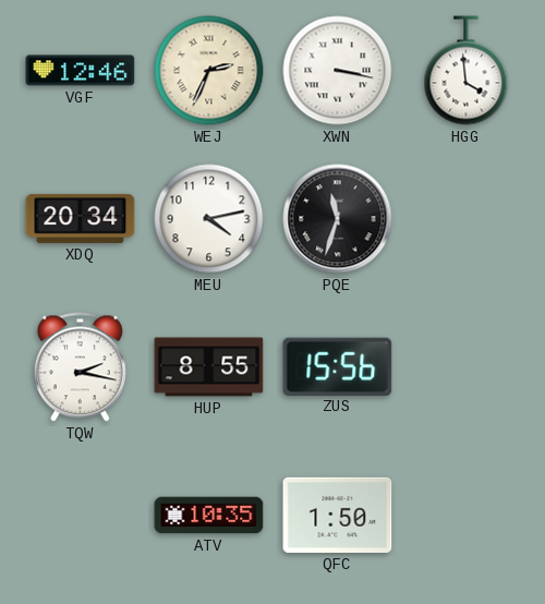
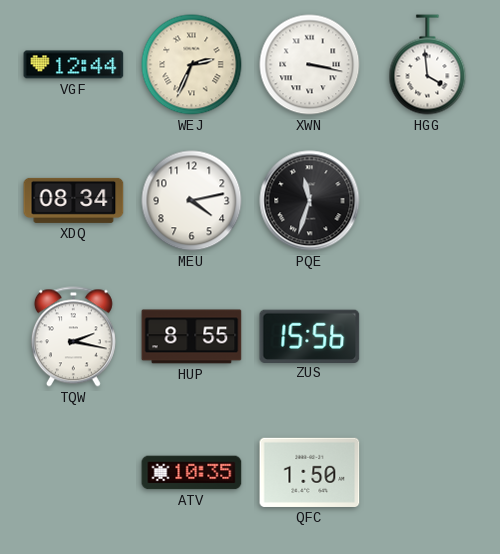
VGF: 12:46 -> 12:44
XDQ: 20:34 -> 08:34
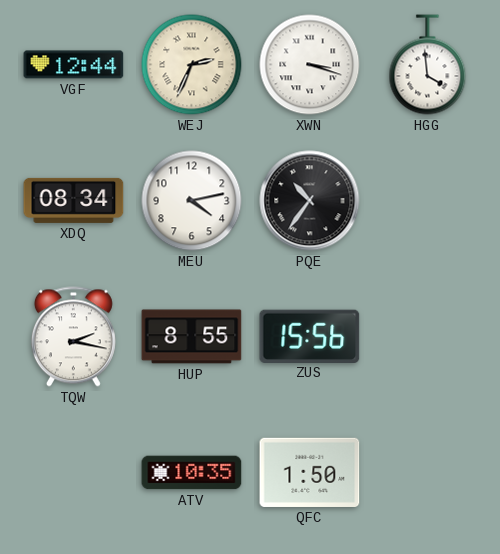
XWN: 3:17 -> 3:18
PQE: 11:33 -> 10:36
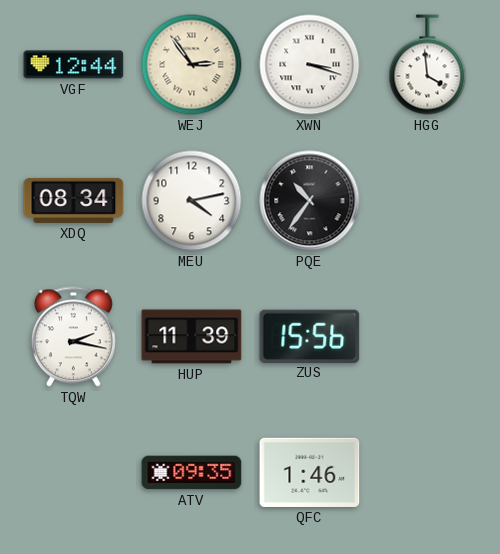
WEJ: 2:34 -> 2:54
HUP: 8:55 -> 11:39
ATV: 10:35 -> 09:35
QFC: 1:50 -> 1:46
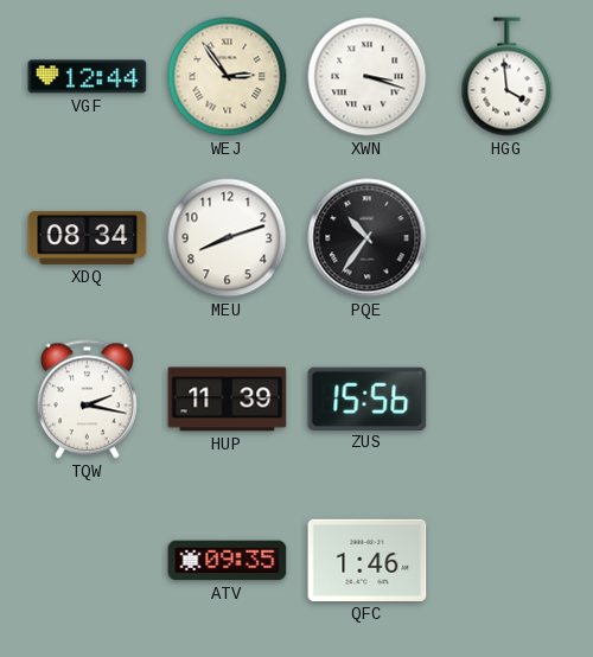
MEU: 4:13 -> 8:12
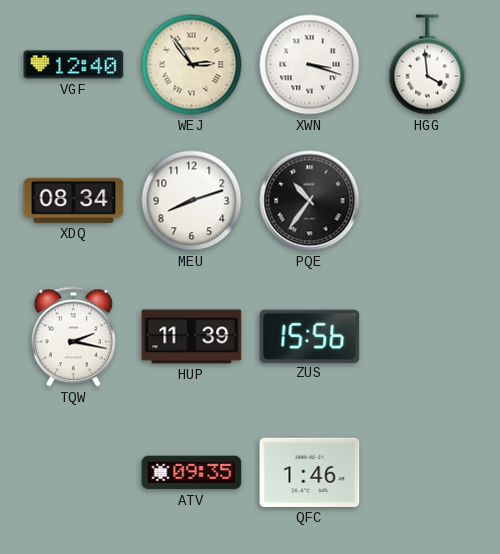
VGF: 12:44 -> 12:40
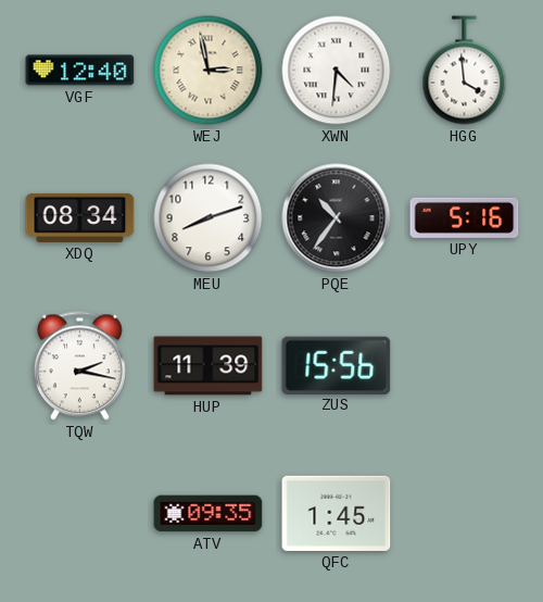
WEJ: 2:54 -> 2:58
XWN: 3:18 -> 4:31
UPY: none -> 5:16
QFC: 1:46 -> 1:45
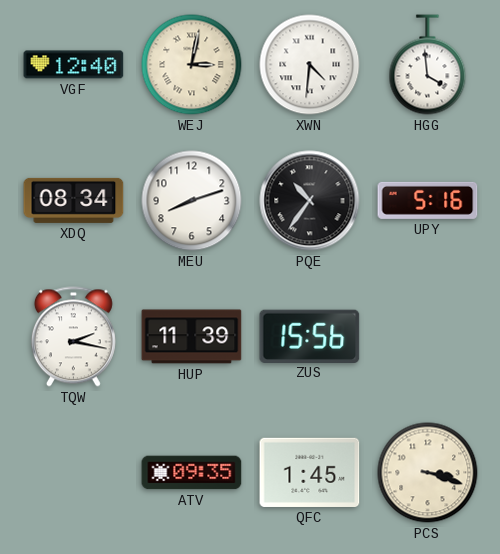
WEJ: 2:58 -> 3:02
PCS: none -> 3:18
